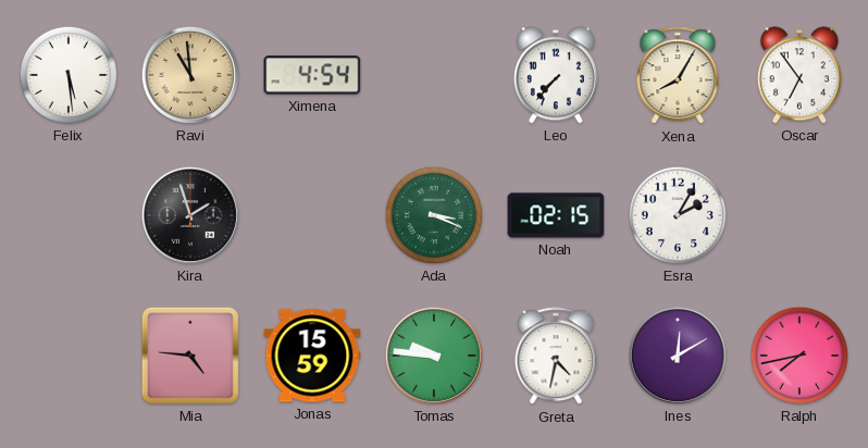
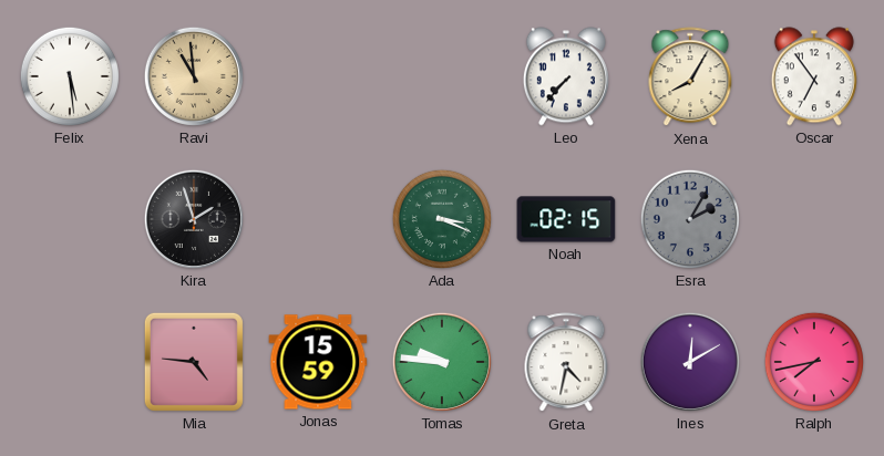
Ximena: 4:54 -> none
Esra dial: white -> grey
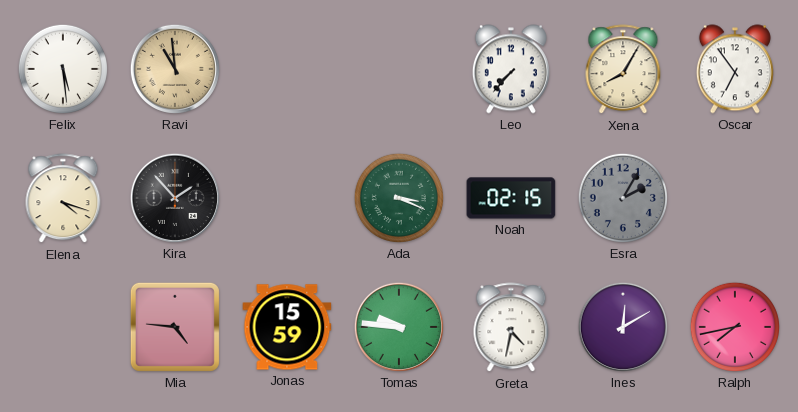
Elena: none -> 4:18
Kira: 1:57 -> 1:53
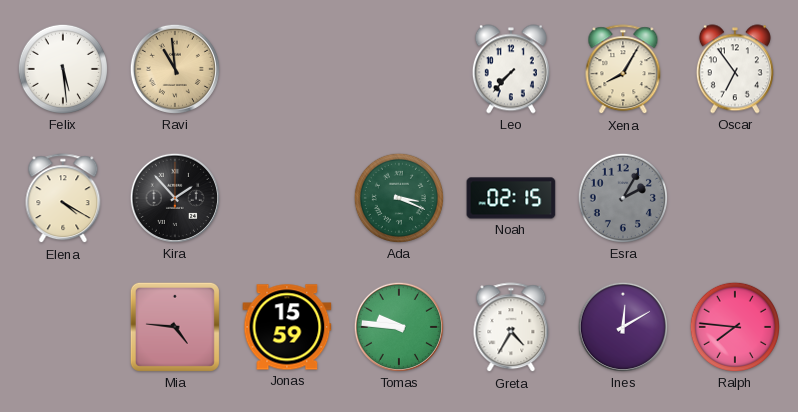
Elena: 4:18 -> 4:20
Greta: 4:32 -> 4:35
Ralph: 7:43 -> 7:46
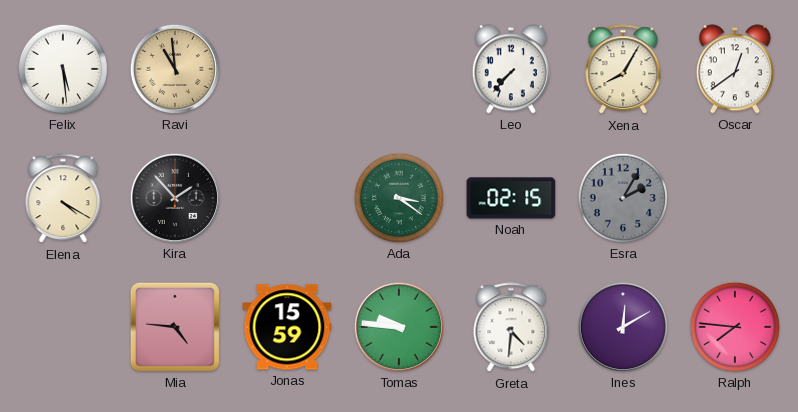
Oscar: 6:54 -> 12:39
Ada: 3:19 -> 3:21
Greta: 4:35 -> 4:31
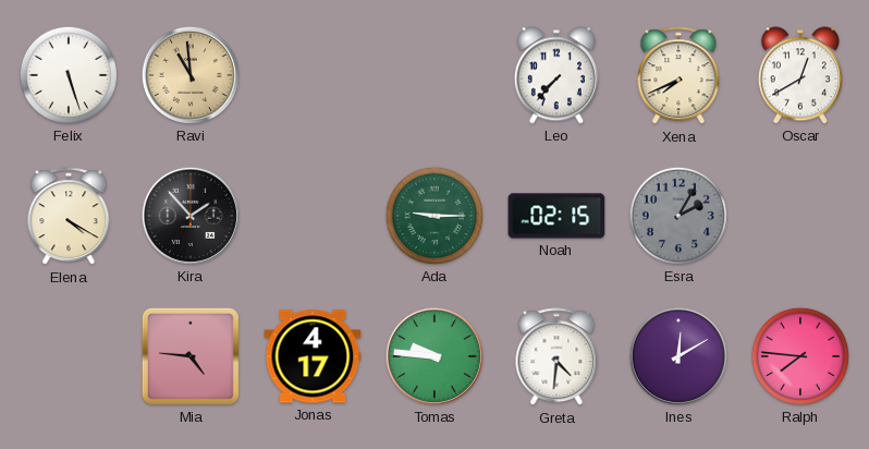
Felix: 5:29 -> 5:27
Xena: 8:05 -> 7:41
Oscar: 12:39 -> 12:40
Ada: 3:21 -> 9:15
Jonas: 15:59 -> 4:17
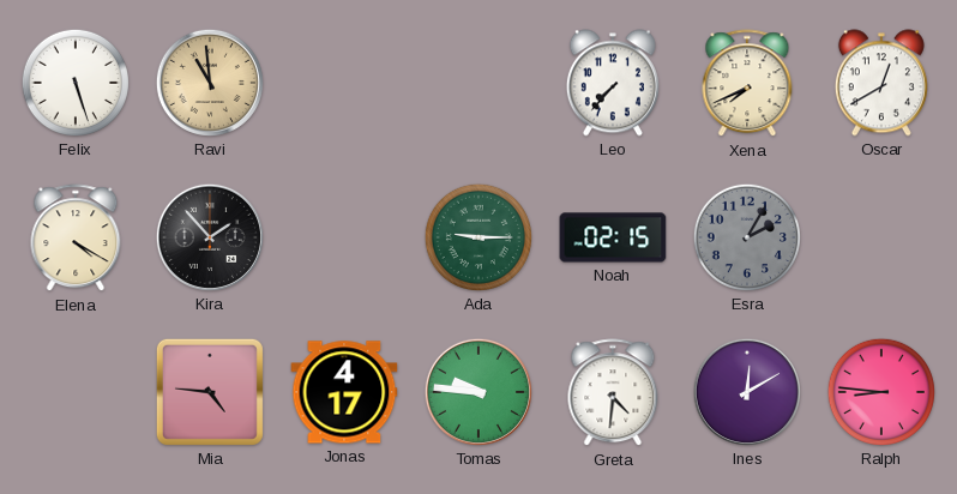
Ralph: 7:46 -> 8:46
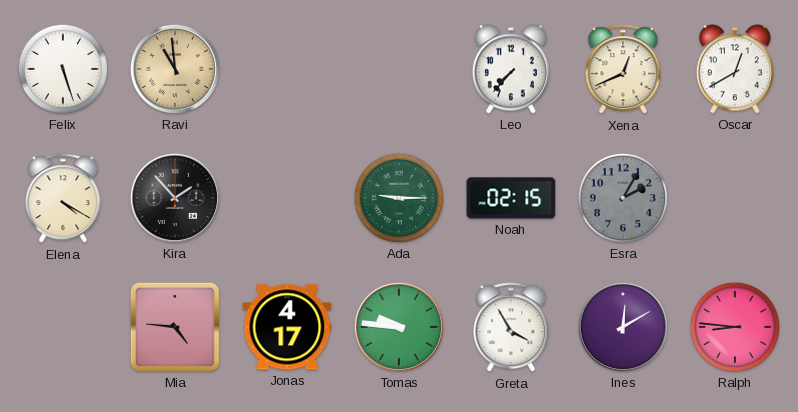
Xena: 7:41 -> 12:41
Greta: 4:31 -> 3:55
